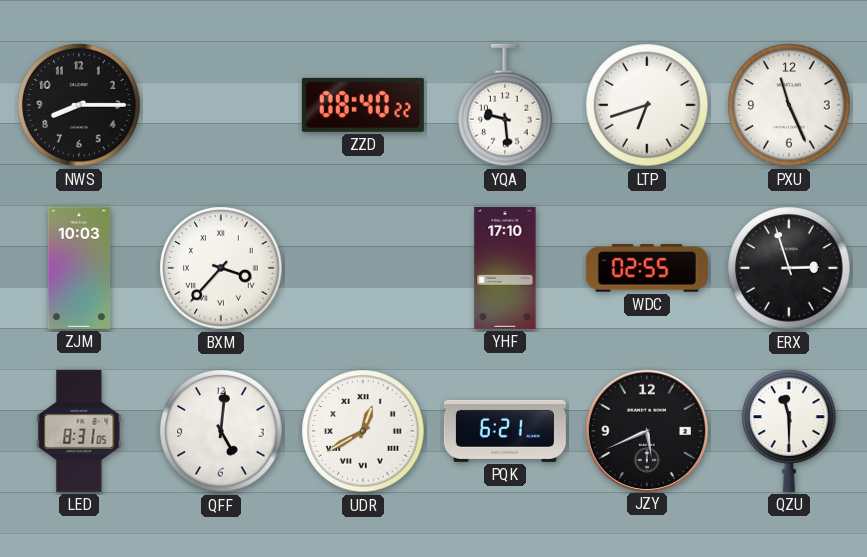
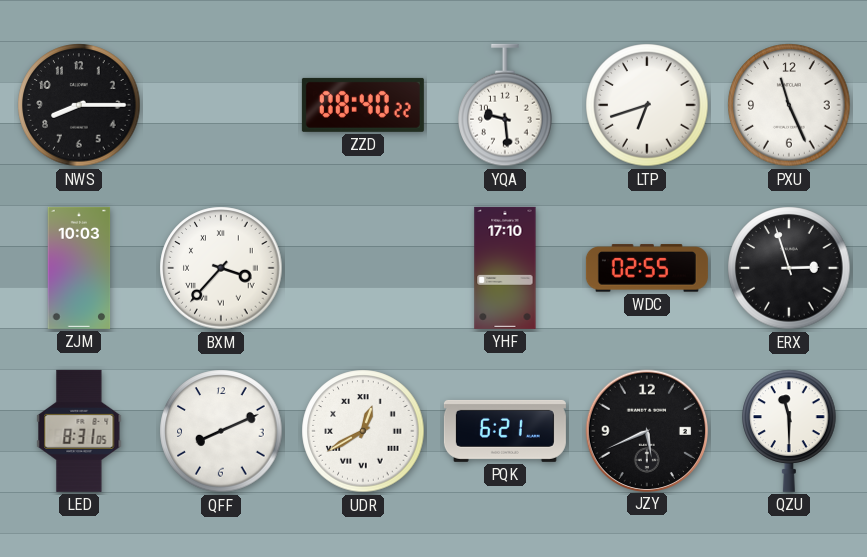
QFF: 5:01 -> 8:11
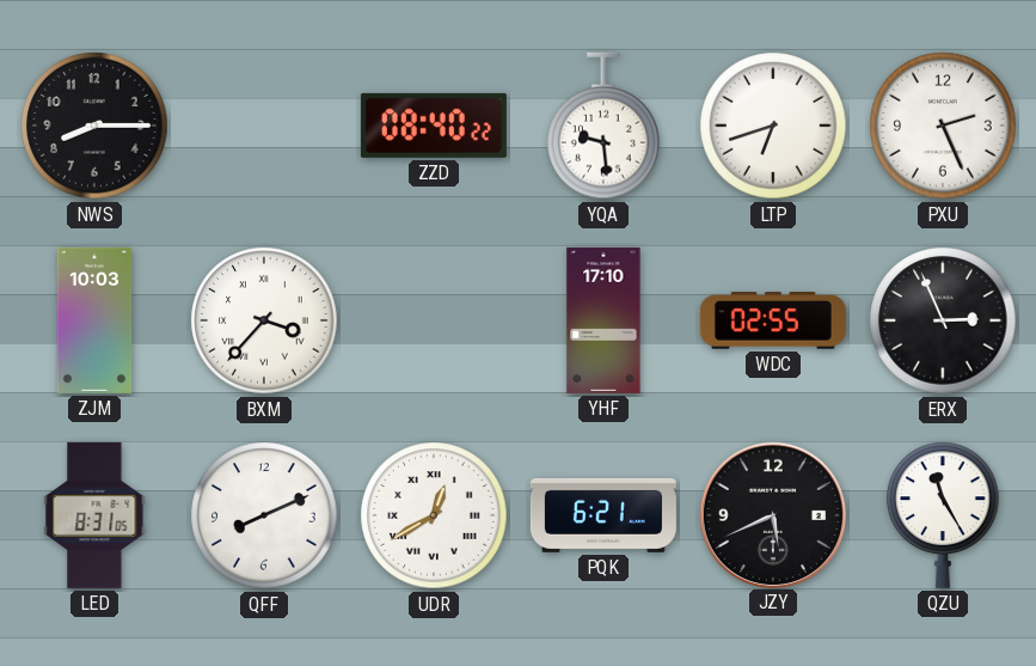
PXU: 11:26 -> 2:26
ERX: 2:57 -> 2:56
QZU: 11:30 -> 11:25
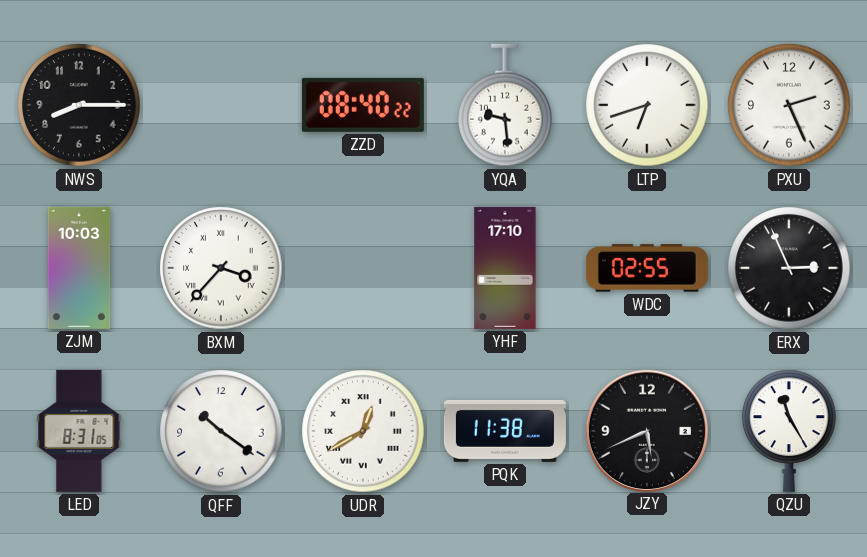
QFF: 8:11 -> 10:21
PQK: 6:21 -> 11:38
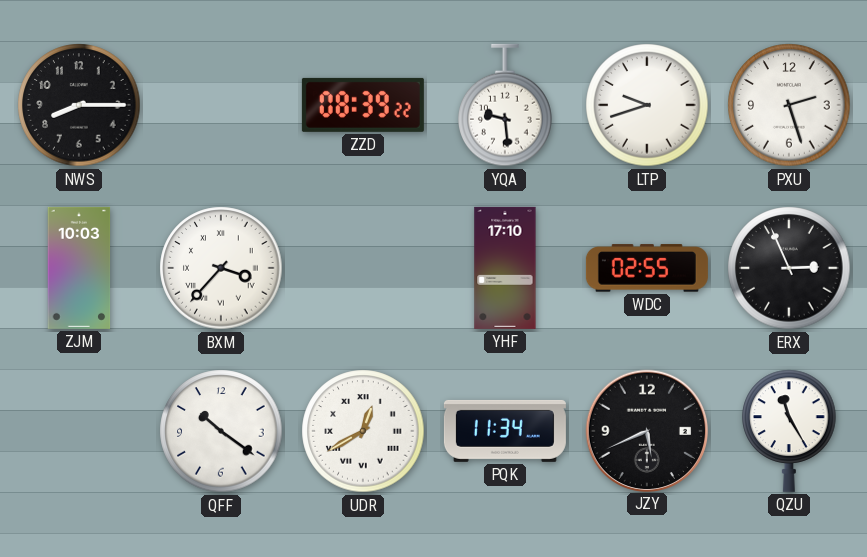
ZZD: 08:40 -> 08:39
LTP: 6:42 -> 9:42
PXU: 2:26 -> 2:27
LED: 8:31 -> none
PQK: 11:38 -> 11:34
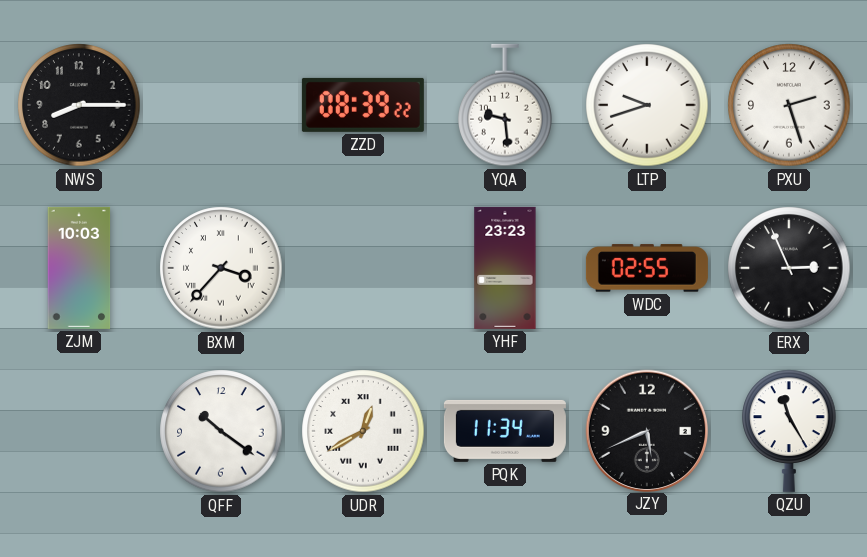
YHF: 17:10 -> 23:23
